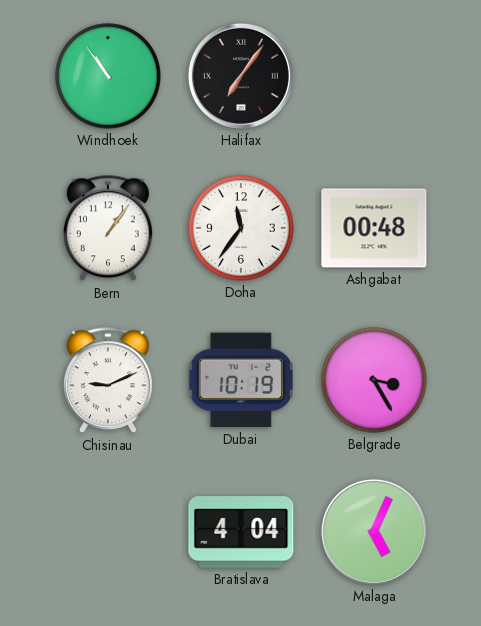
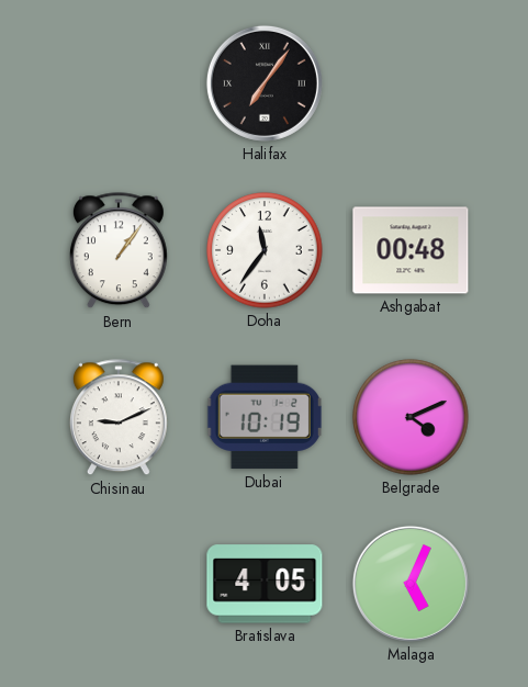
Windhoek: 10:54 -> none
Belgrade: 3:25 -> 4:11
Bratislava: 4:04 -> 4:05
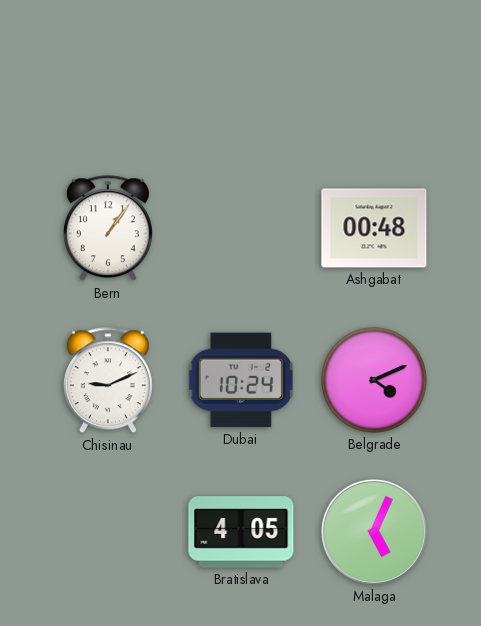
Halifax: 7:06 -> none
Doha: 11:36 -> none
Dubai: 10:19 -> 10:24
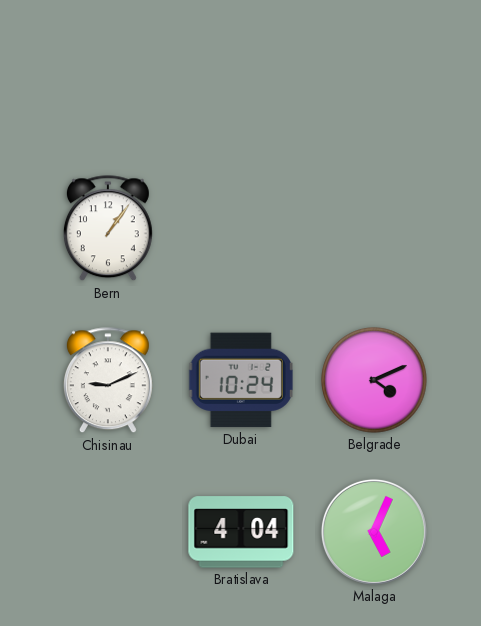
Ashgabat: 00:48 -> none
Bratislava: 4:05 -> 4:04
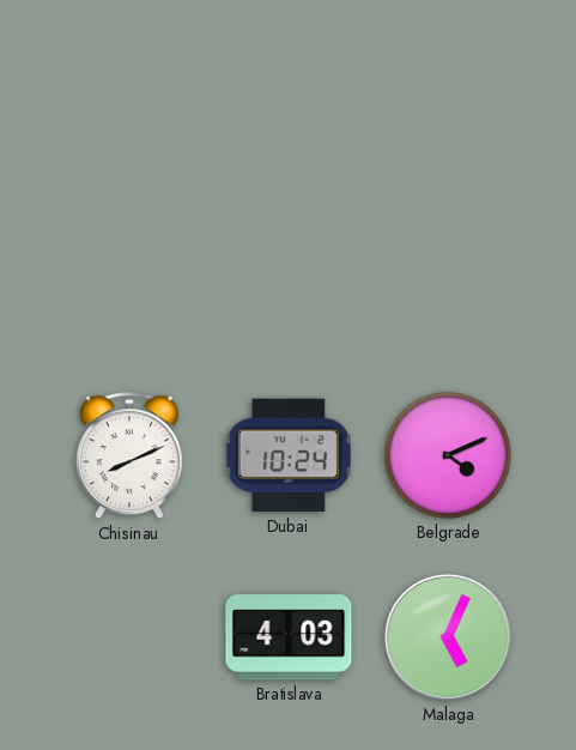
Bern: 1:06 -> none
Chisinau: 9:11 -> 8:11
Bratislava: 4:04 -> 4:03
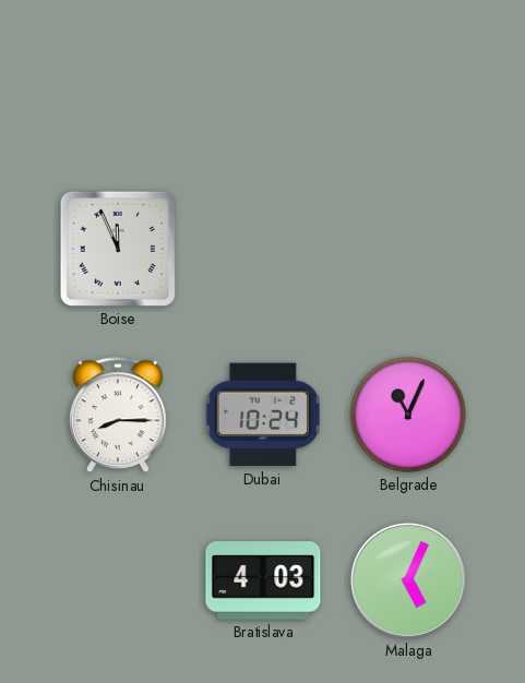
Boise: none -> 11:56
Chisinau: 8:11 -> 8:15
Belgrade: 4:11 -> 11:04
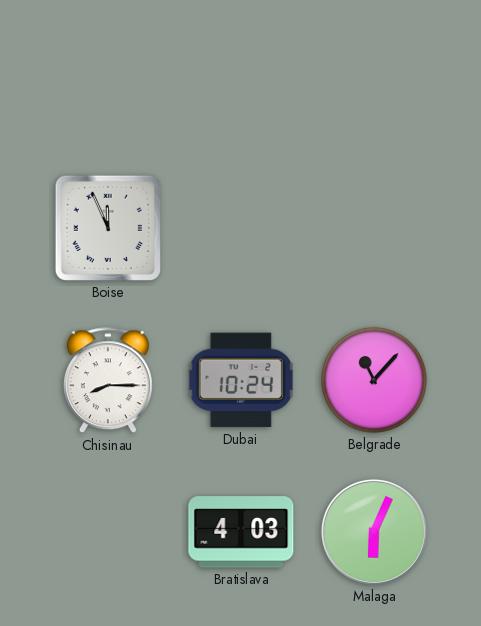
Belgrade: 11:04 -> 11:07
Malaga: 5:04 -> 6:04
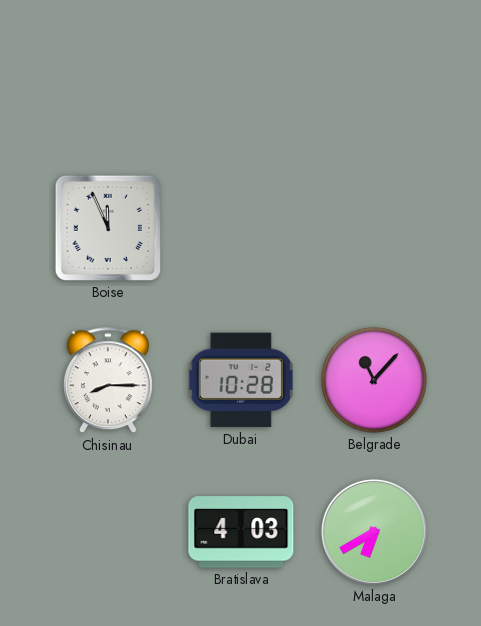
Dubai: 10:24 -> 10:28
Malaga: 6:04 -> 6:40
